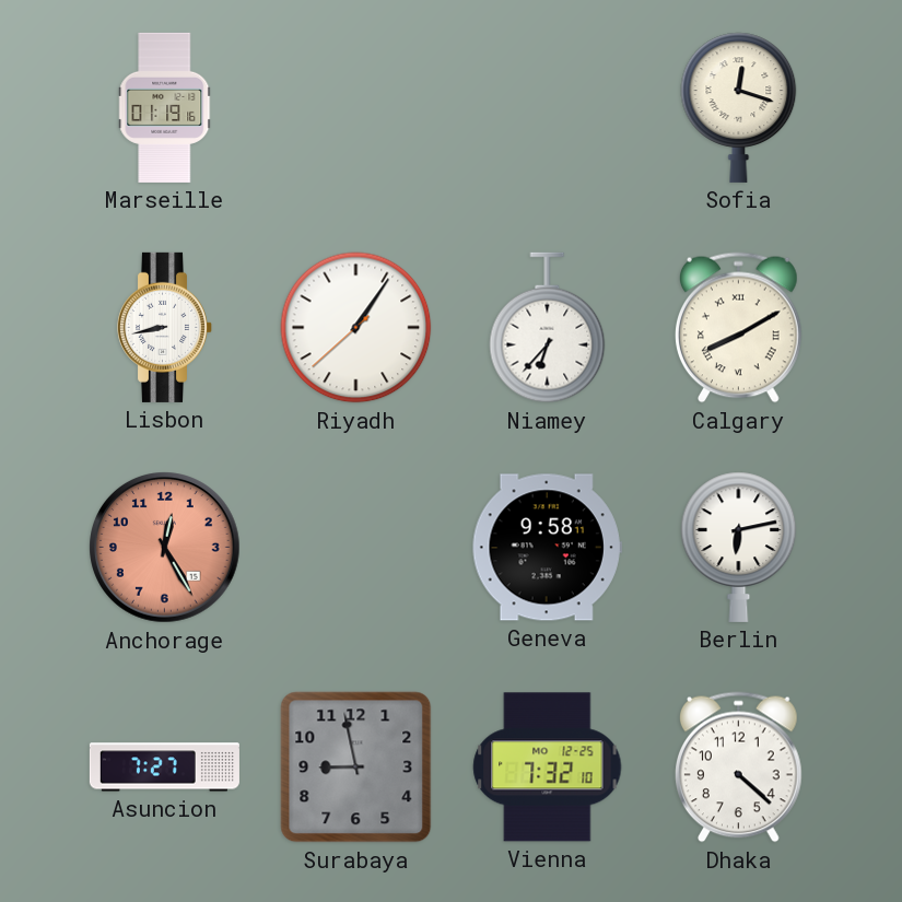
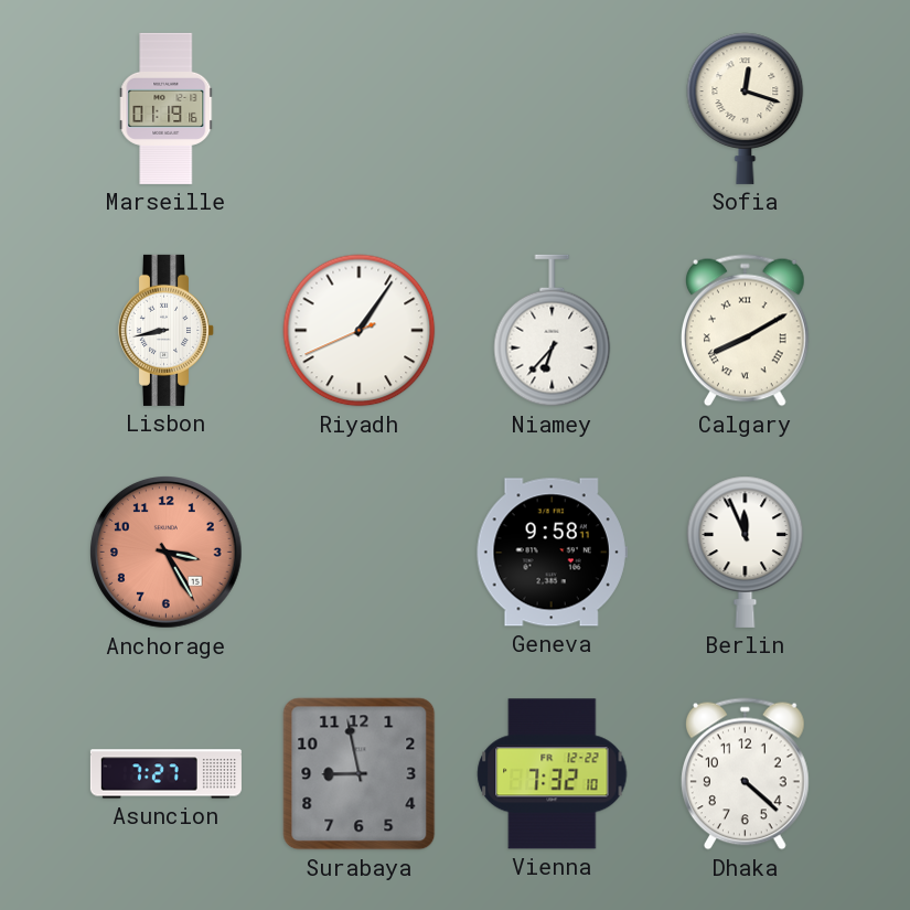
Riyadh: 1:05:38 -> 1:05:41
Anchorage: 12:25 -> 3:25
Berlin: 6:13 -> 11:56
Vienna date: MO 12-25 -> FR 12-22
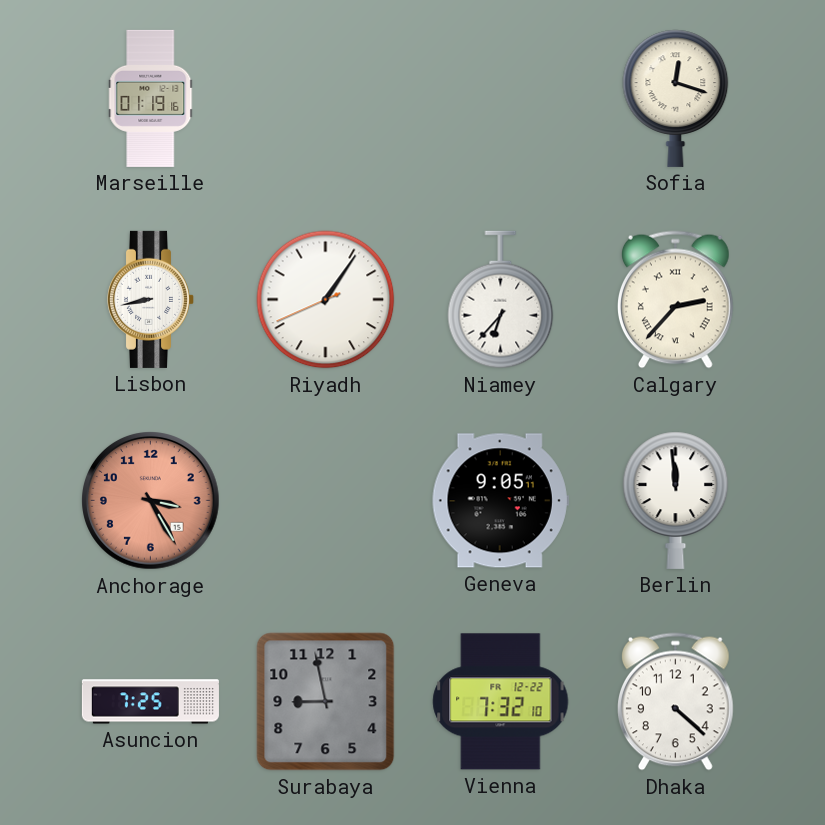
Calgary: 8:10 -> 2:37
Geneva: 9:58 -> 9:05
Berlin: 11:56 -> 11:59
Asuncion: 7:27 -> 7:25
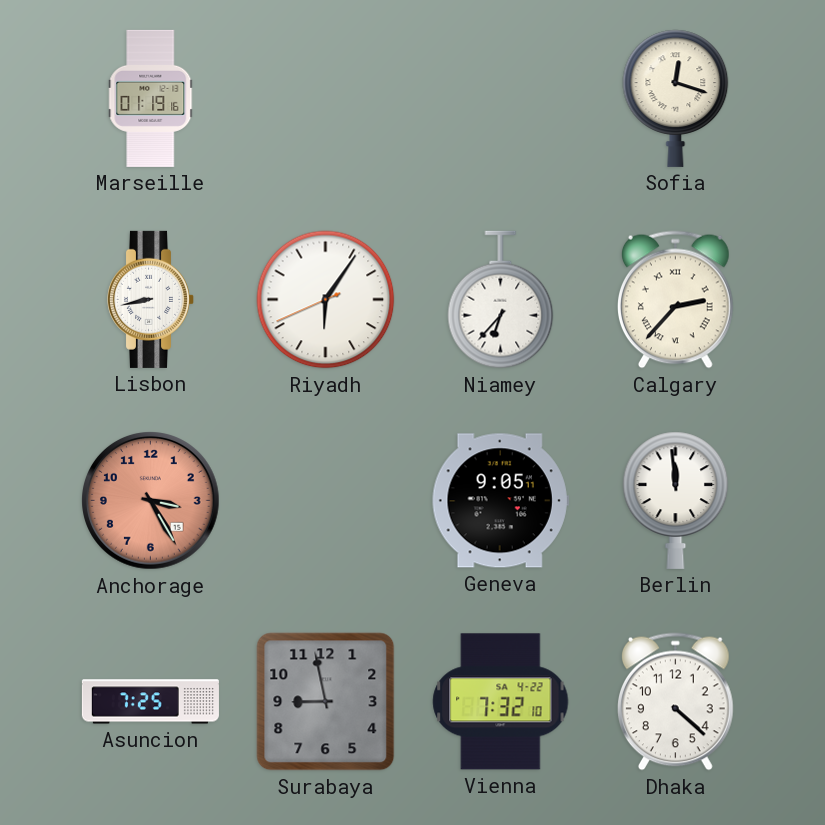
Riyadh: 1:05 -> 6:05
Vienna date: FR 12-22 -> SA 4-22
